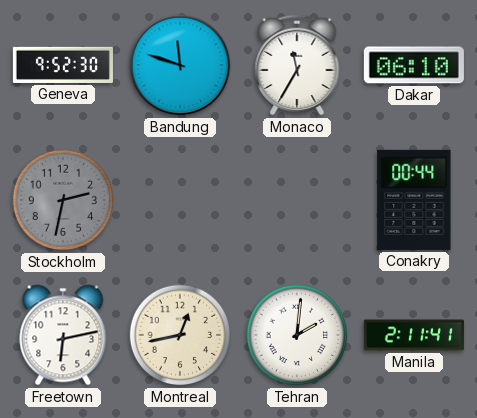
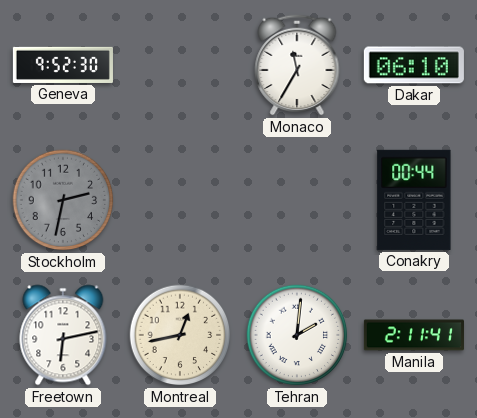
Bandung: 11:48 -> none
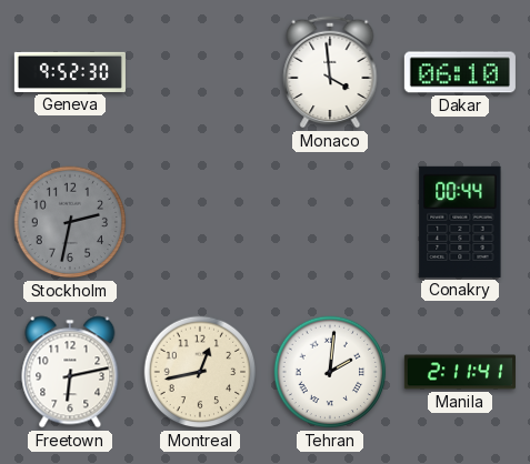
Monaco: 11:35 -> 3:59
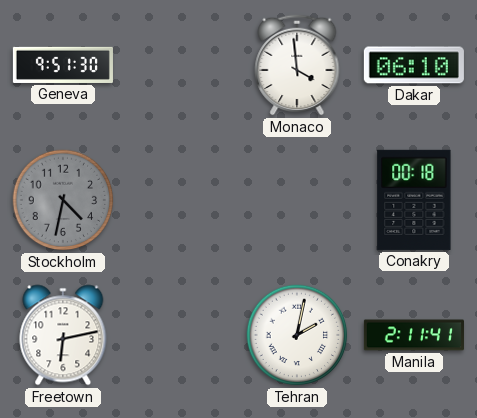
Geneva: 9:52 -> 9:51
Stockholm: 2:32 -> 4:32
Conakry: 00:44 -> 00:18
Montreal: 12:43 -> none
Tehran: 2:01 -> 2:02
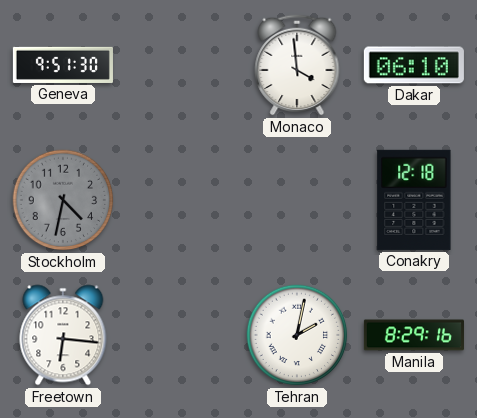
Conakry: 00:18 -> 12:18
Freetown: 6:13 -> 6:16
Manila: 2:11 -> 8:29
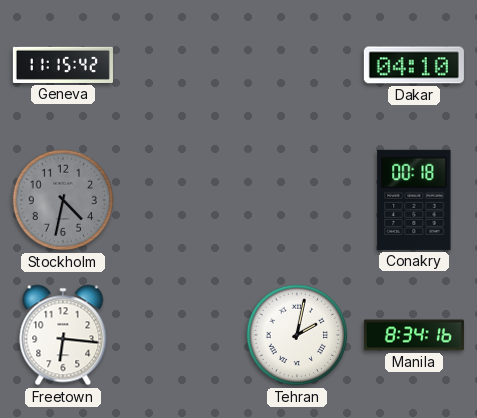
Geneva: 9:51 -> 11:15
Monaco: 3:59 -> none
Dakar: 06:10 -> 04:10
Conakry: 12:18 -> 00:18
Manila: 8:29 -> 8:34
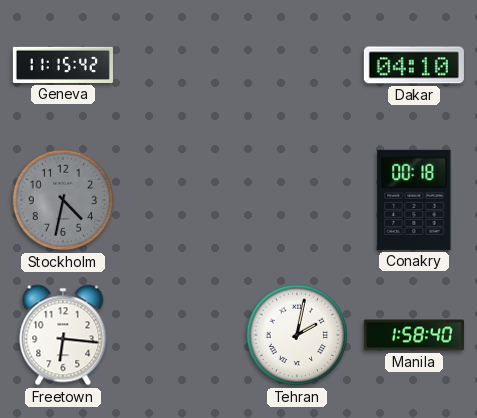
Manila: 8:34 -> 1:58
